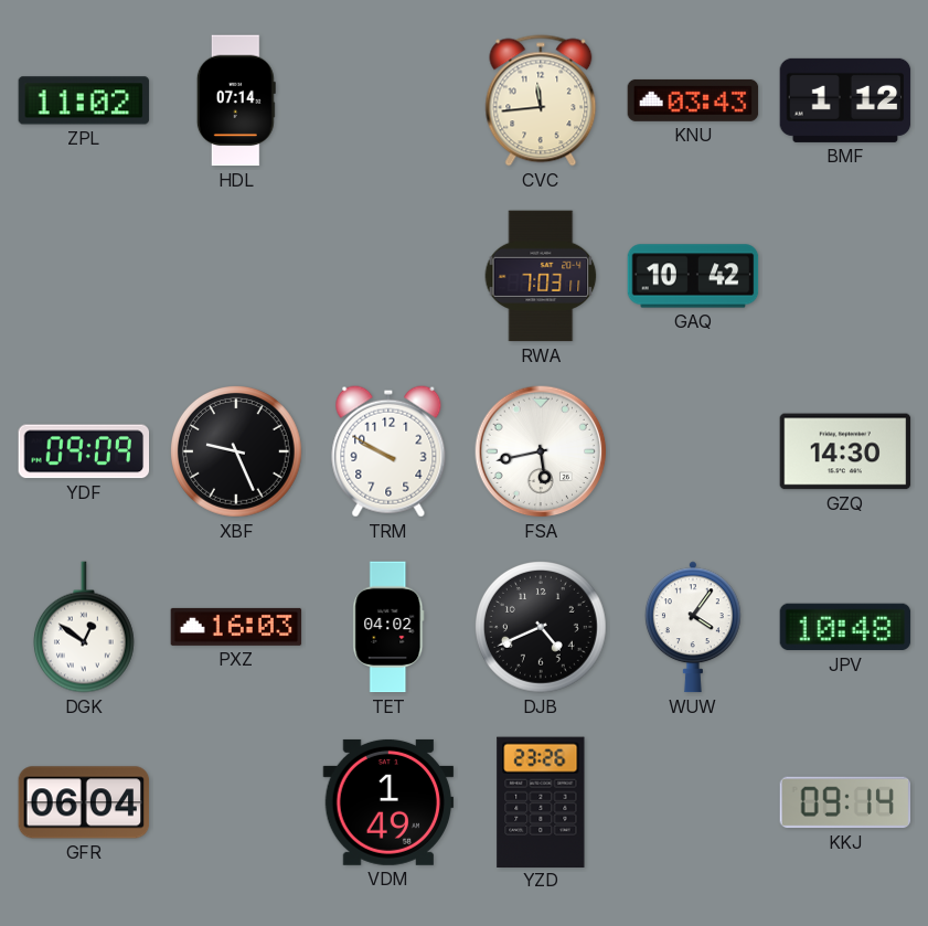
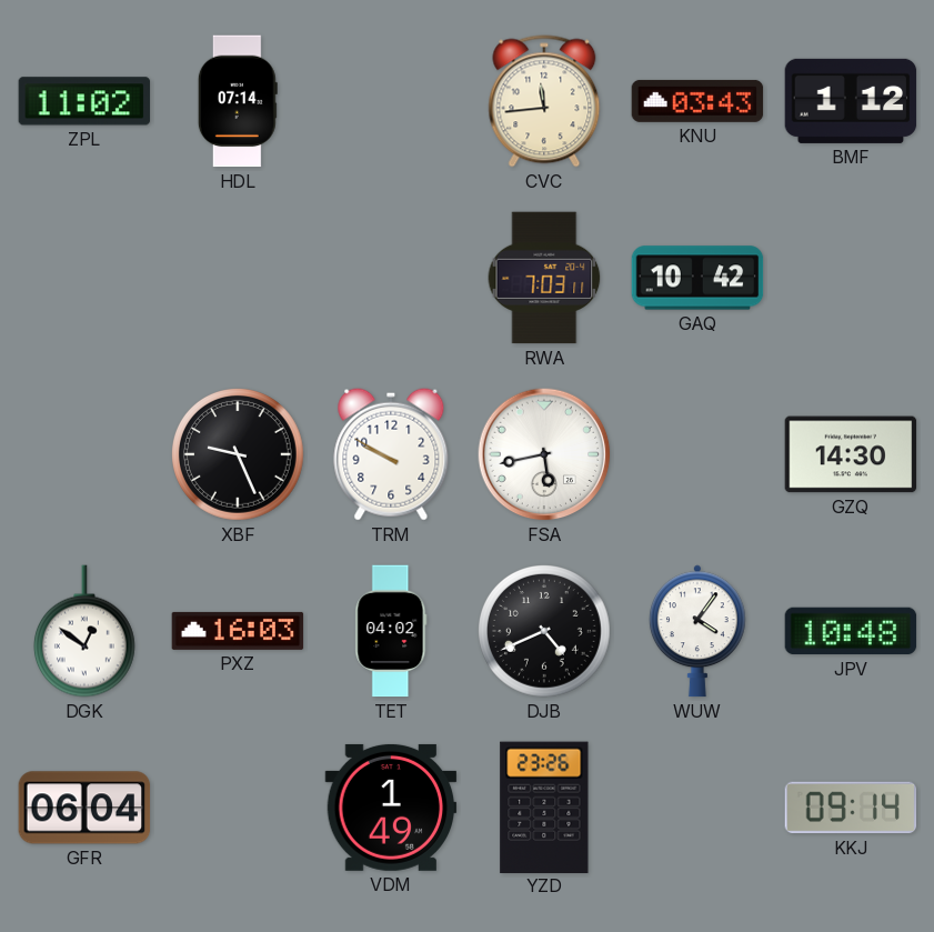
YDF: 09:09 -> none
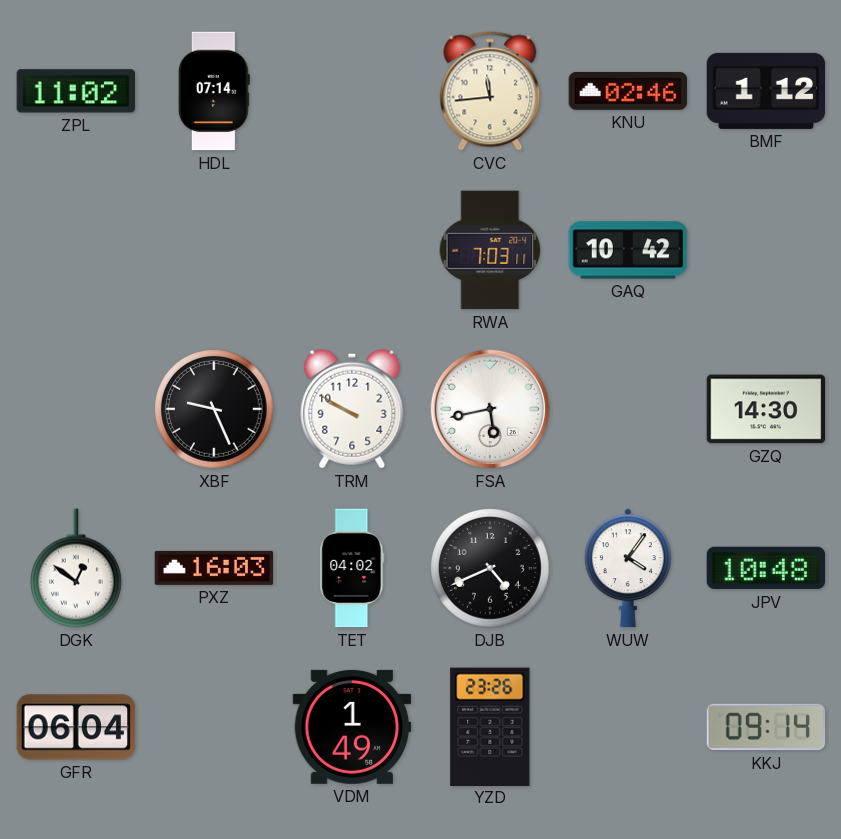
KNU: 03:43 -> 02:46
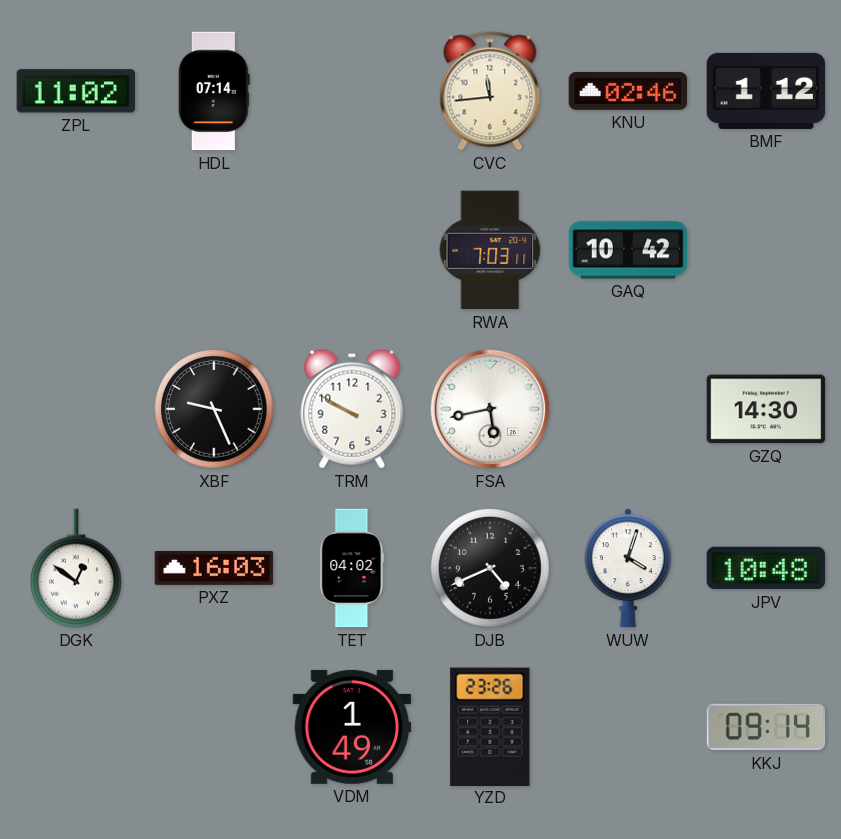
WUW: 4:06 -> 4:03
GFR: 06:04 -> none
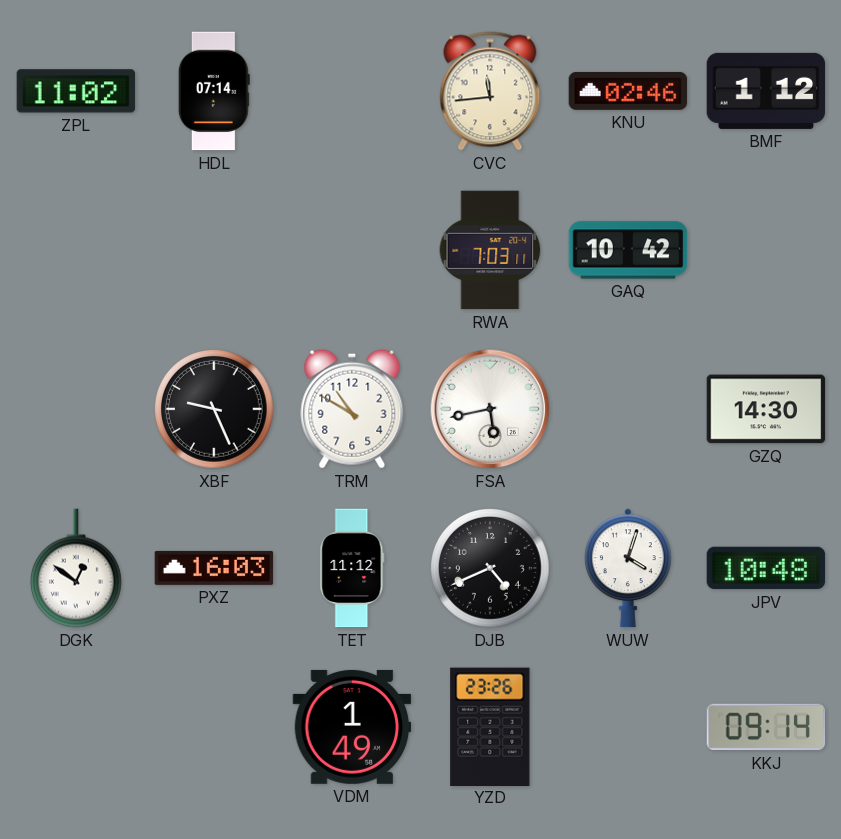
TRM: 9:50 -> 10:50
TET: 04:02 -> 11:12
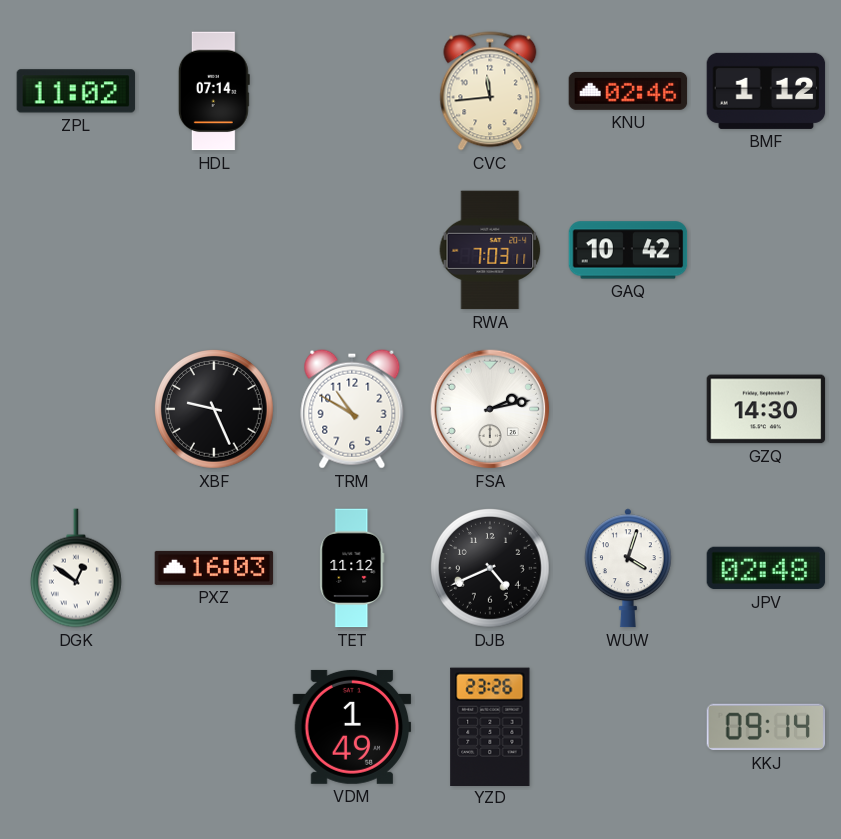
FSA: 5:43 -> 2:13
JPV: 10:48 -> 02:48
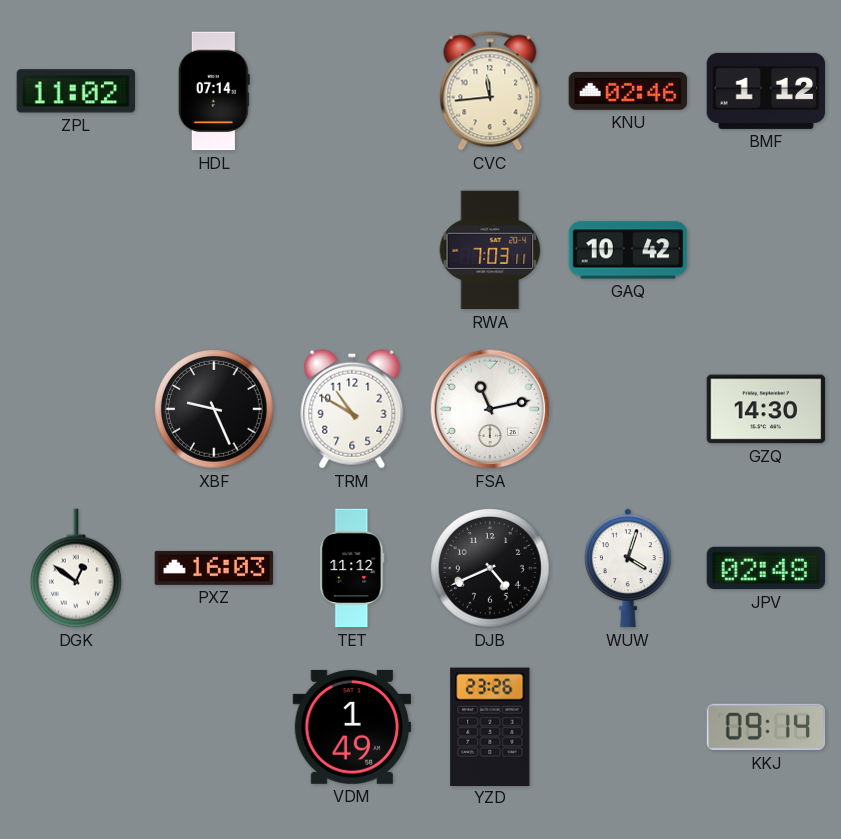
FSA: 2:13 -> 11:13
